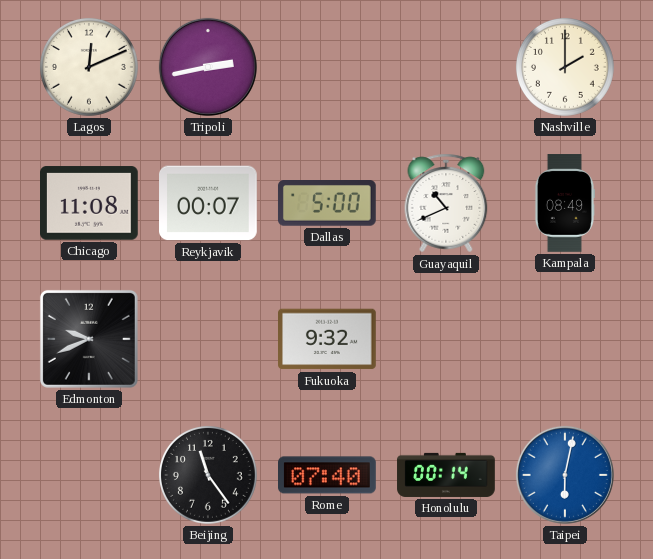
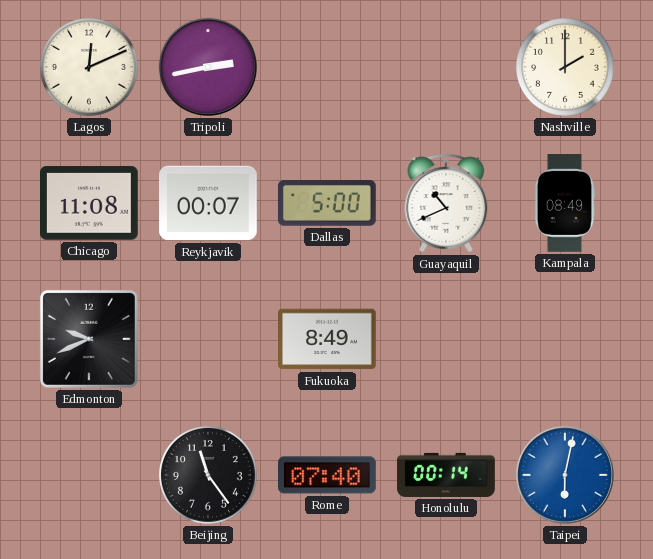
Fukuoka: 9:32 -> 8:49
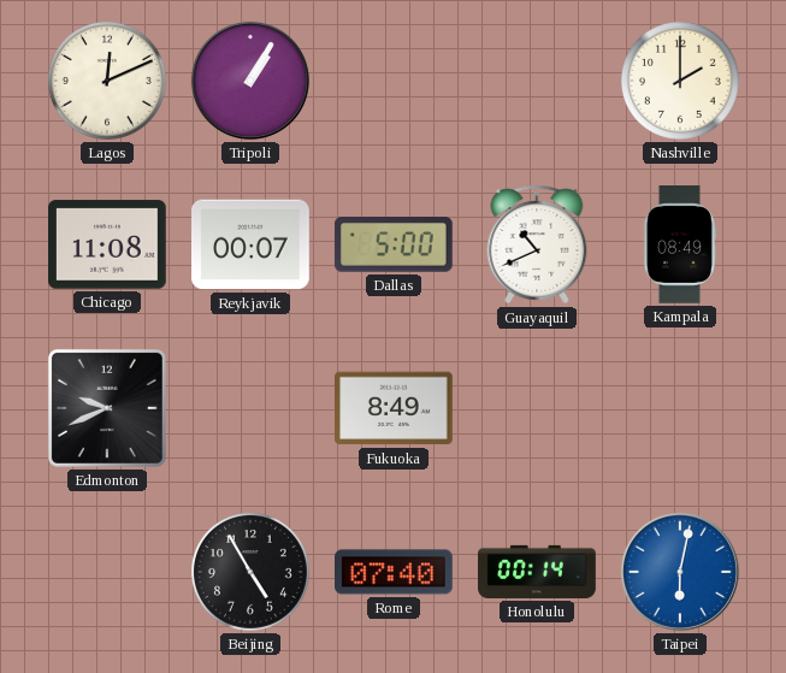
Tripoli: 2:43 -> 1:05
Beijing: 11:24 -> 4:55
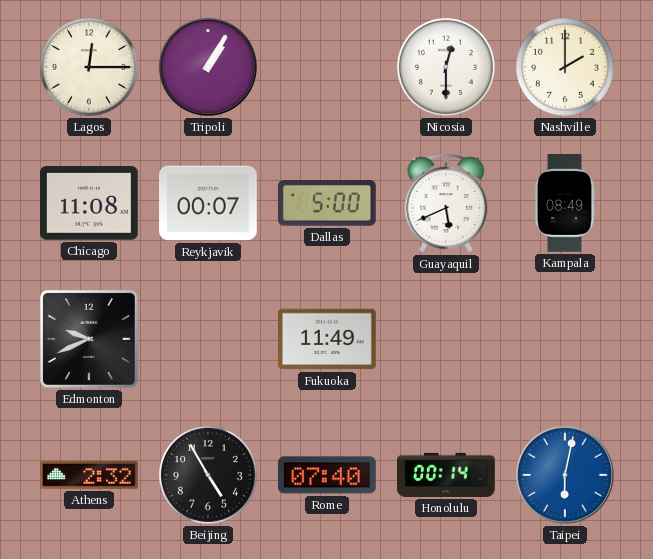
Lagos: 12:11 -> 12:15
Nicosia: none -> 12:30
Guayaquil: 10:41 -> 5:41
Fukuoka: 8:49 -> 11:49
Athens: none -> 2:32
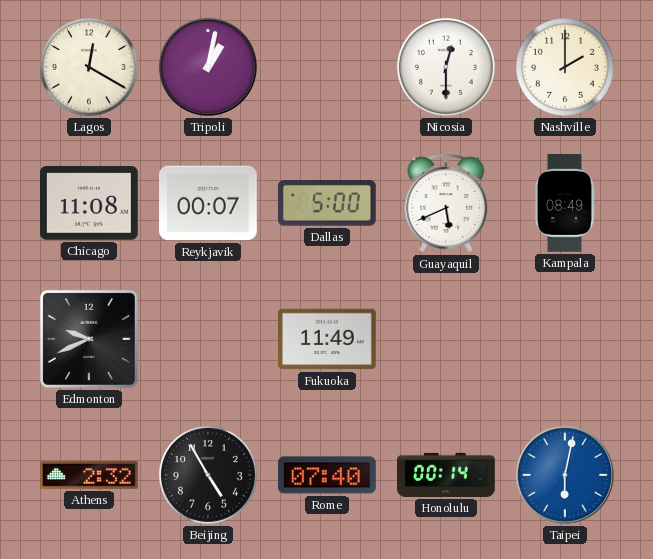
Lagos: 12:15 -> 12:20
Tripoli: 1:05 -> 1:02
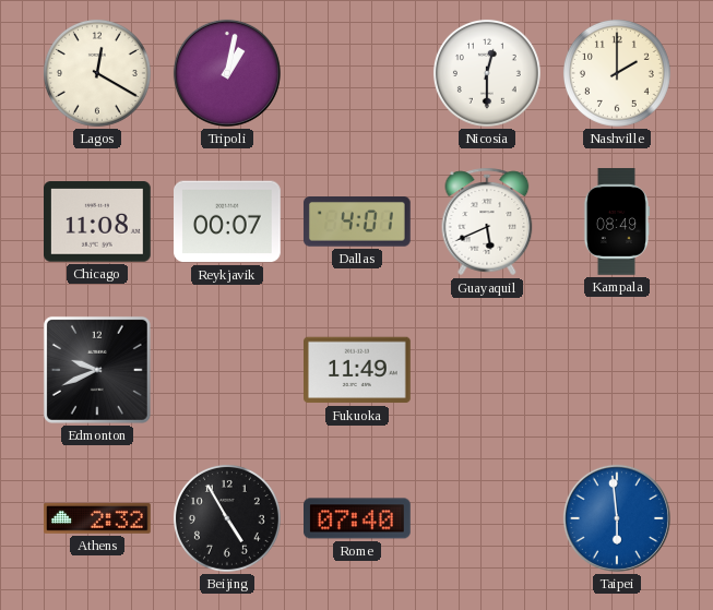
Dallas: 5:00 -> 4:01
Honolulu: 00:14 -> none
Taipei: 6:02 -> 5:59
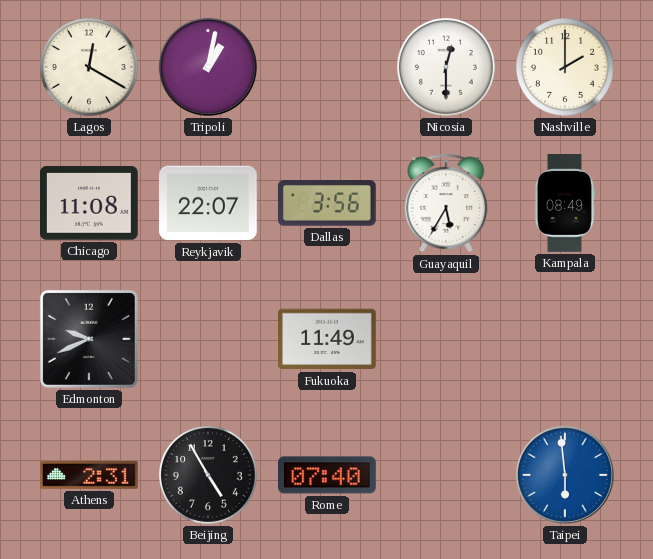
Reykjavik: 00:07 -> 22:07
Dallas: 4:01 -> 3:56
Guayaquil: 5:41 -> 5:35
Athens: 2:32 -> 2:31
